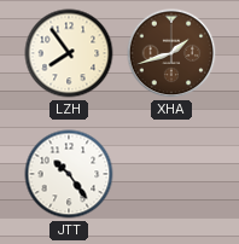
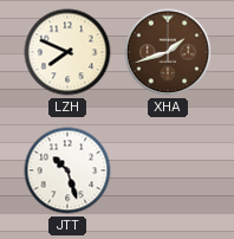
LZH: 7:54 -> 7:49
JTT: 10:24 -> 10:27
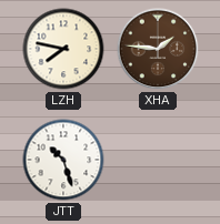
LZH: 7:49 -> 7:47
XHA: 1:42 -> 1:46
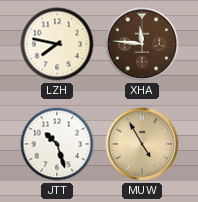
XHA: 1:46 -> 11:46
MUW: none -> 4:55
